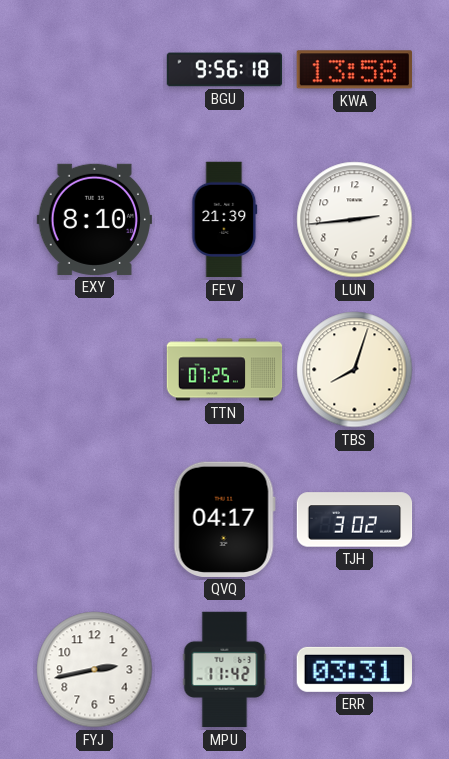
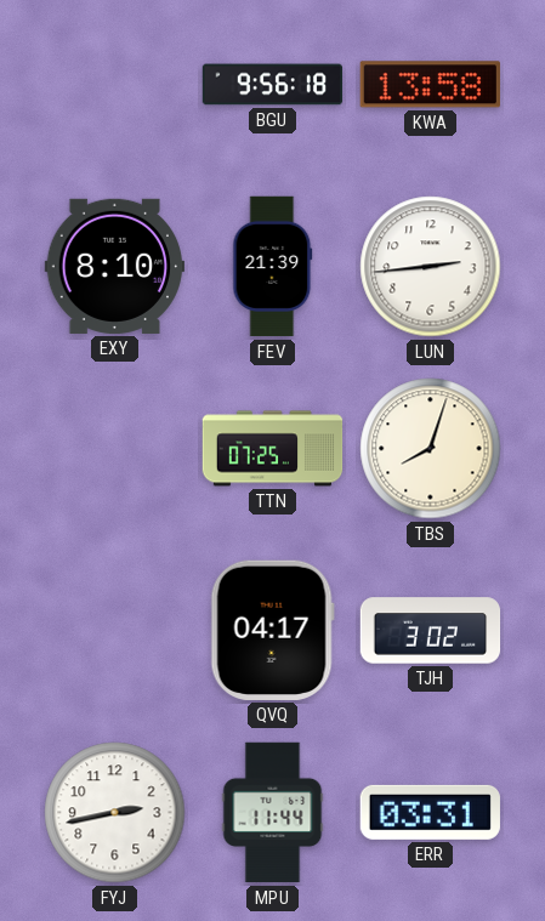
MPU: 11:42 -> 11:44
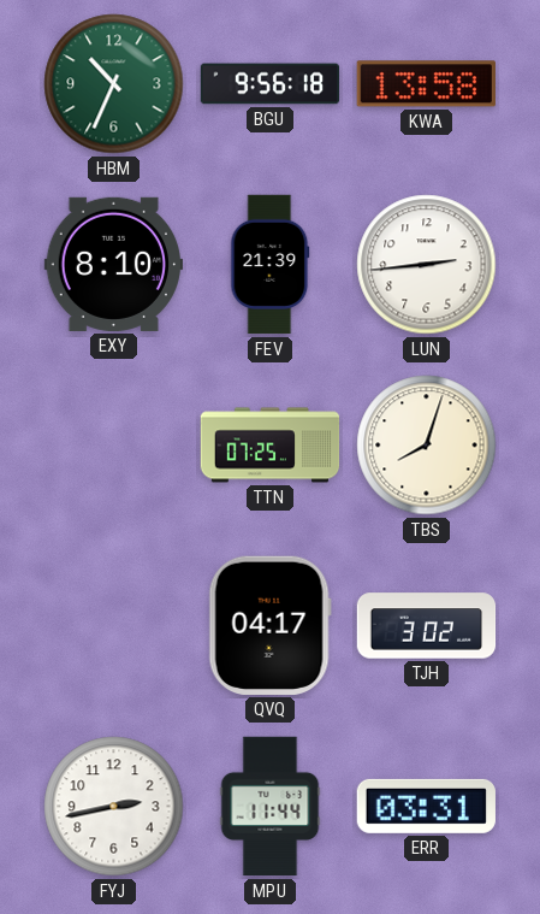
HBM: none -> 10:34
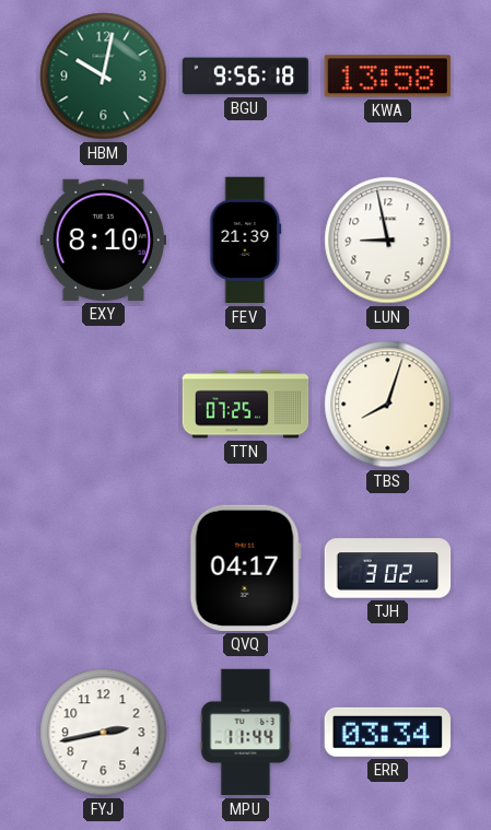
HBM: 10:34 -> 10:02
LUN: 2:44 -> 8:58
ERR: 03:31 -> 03:34
